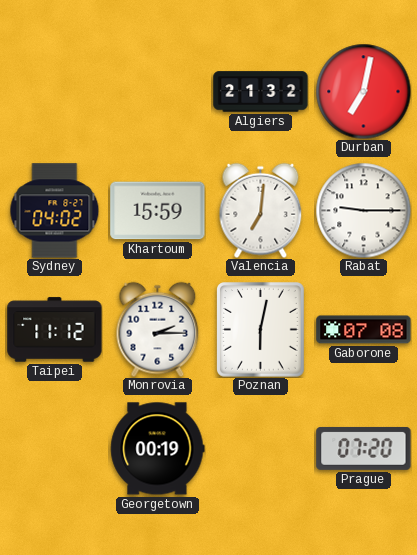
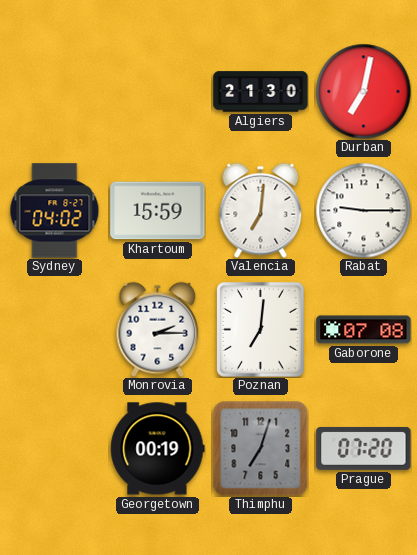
Algiers: 21:32 -> 21:30
Taipei: 11:12 -> none
Poznan: 6:02 -> 7:01
Thimphu: none -> 7:03
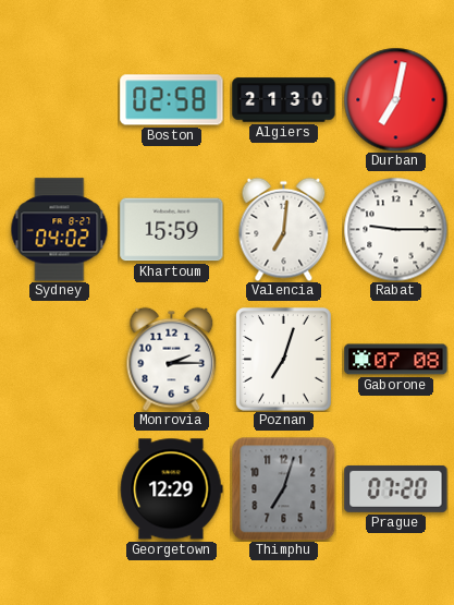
Boston: none -> 02:58
Poznan: 7:01 -> 7:03
Georgetown: 00:19 -> 12:29
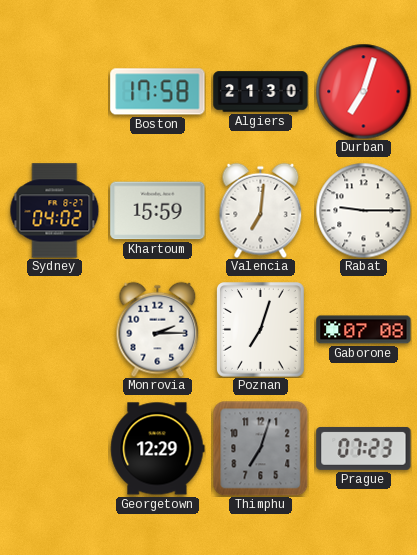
Boston: 02:58 -> 17:58
Durban: 7:02 -> 7:03
Prague: 07:20 -> 07:23
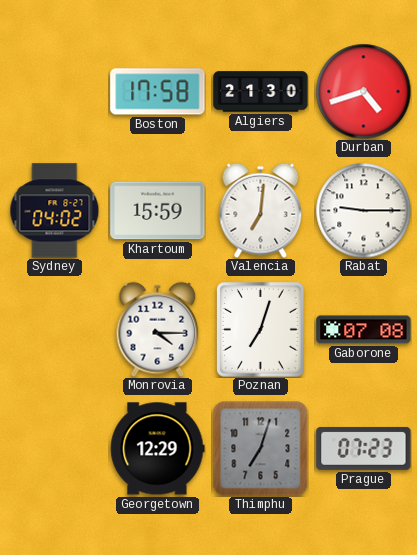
Durban: 7:03 -> 4:42
Monrovia: 2:15 -> 4:15
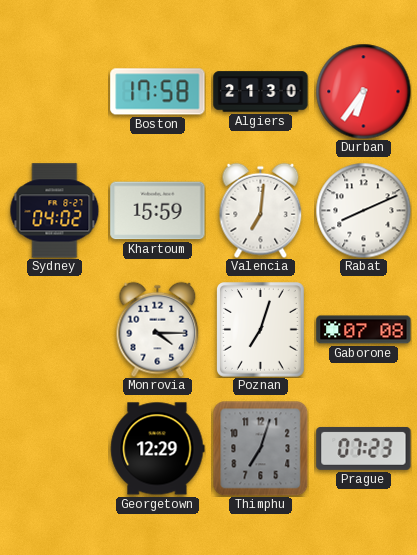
Durban: 4:42 -> 6:36
Rabat: 9:15 -> 8:11
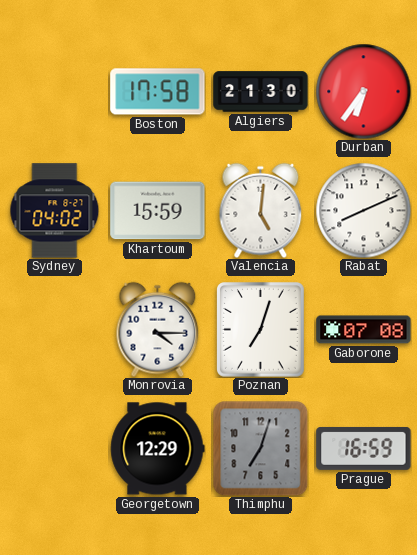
Valencia: 7:01 -> 5:01
Prague: 07:23 -> 16:59
